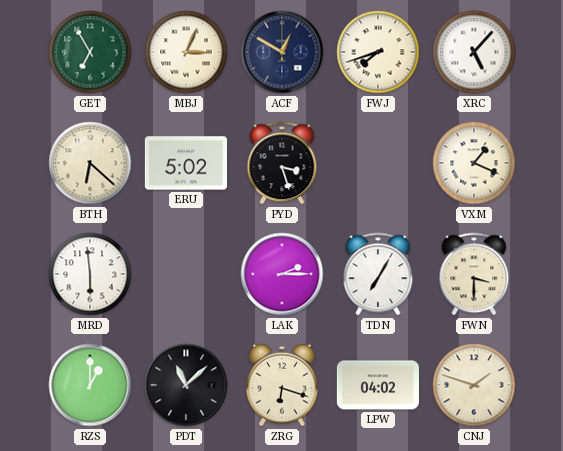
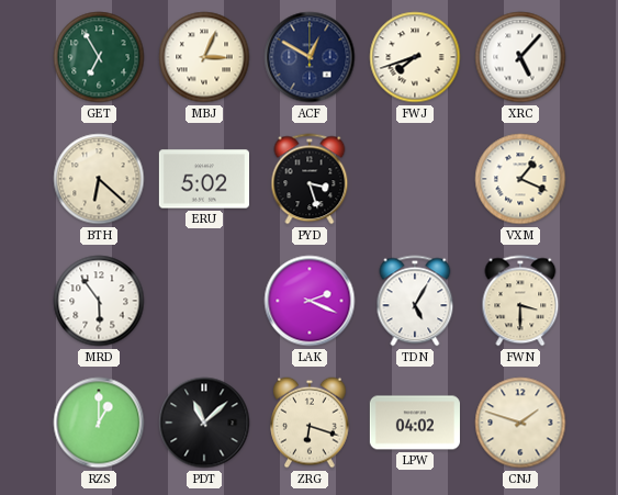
MRD: 5:59 -> 5:54
LAK: 2:15 -> 2:19
TDN: 7:05 -> 5:05
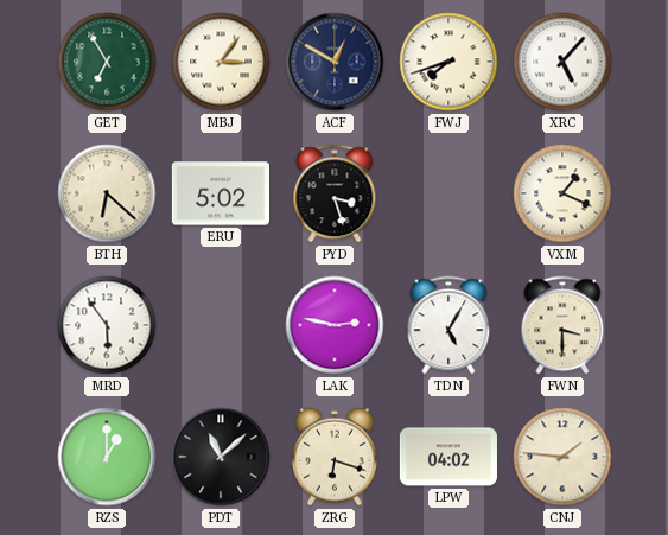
MBJ: 3:04 -> 3:06
LAK: 2:19 -> 2:47
CNJ: 1:48 -> 1:46
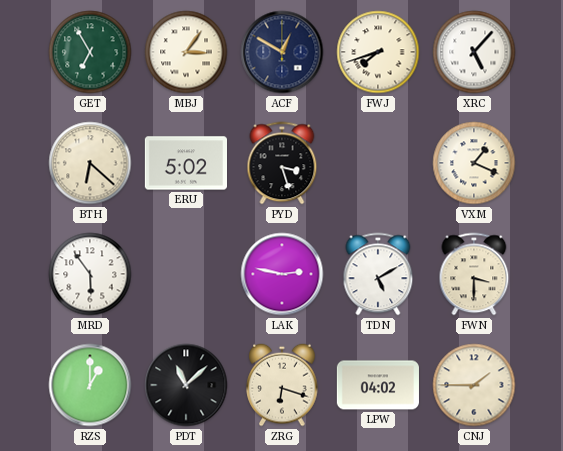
TDN: 5:05 -> 5:10
CNJ: 1:46 -> 1:45
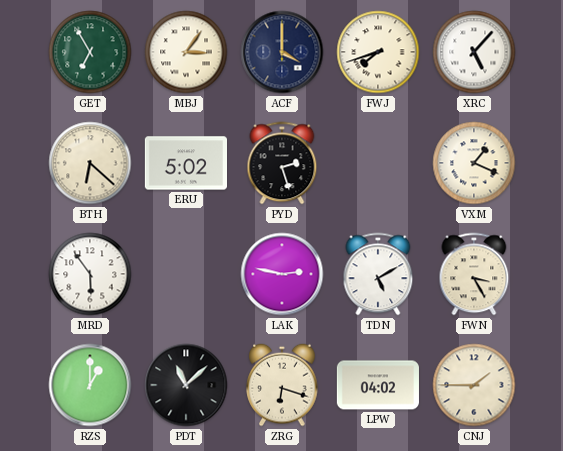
ACF: 12:50 -> 4:00
PYD: 3:27 -> 2:27
FWN: 3:30 -> 3:25
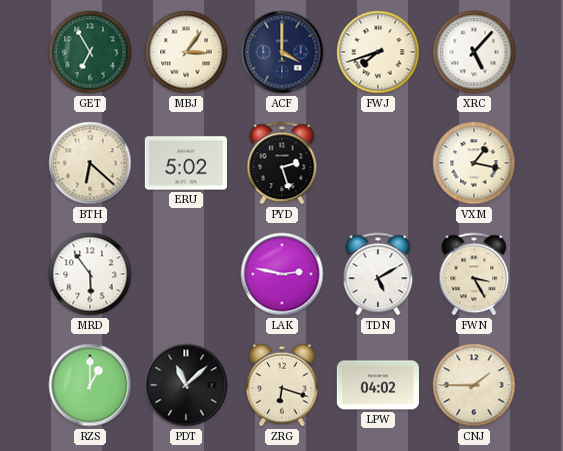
VXM: 1:19 -> 1:17
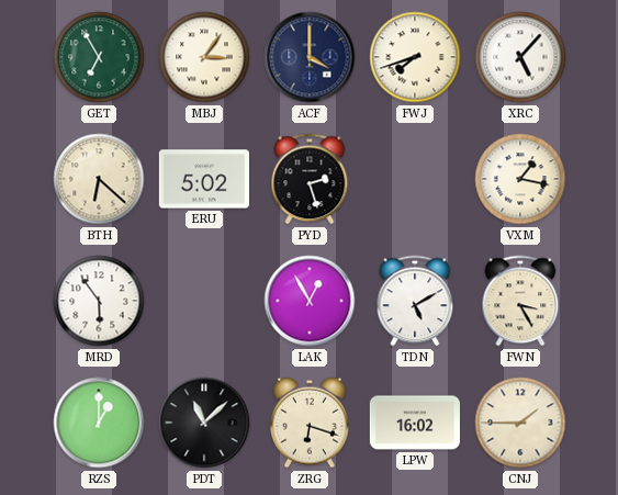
LAK: 2:47 -> 12:55
LPW: 04:02 -> 16:02
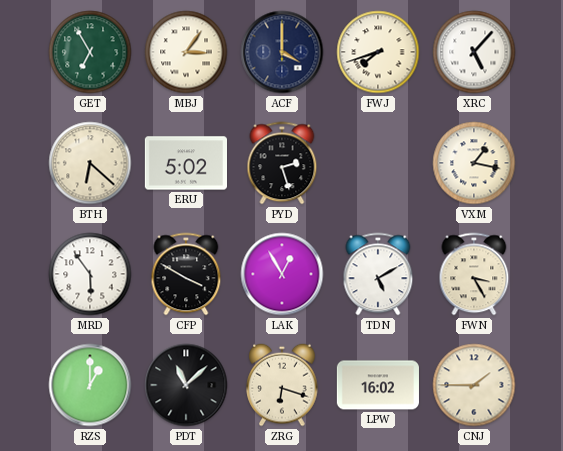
CFP: none -> 3:50
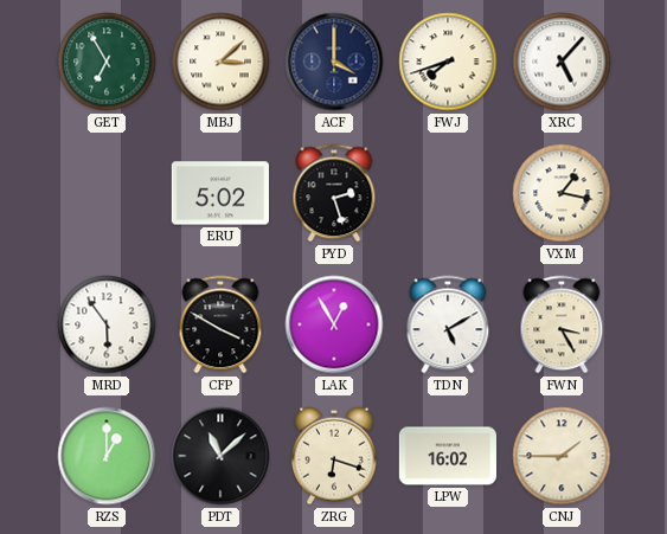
MBJ: 3:06 -> 3:08
BTH: 6:22 -> none
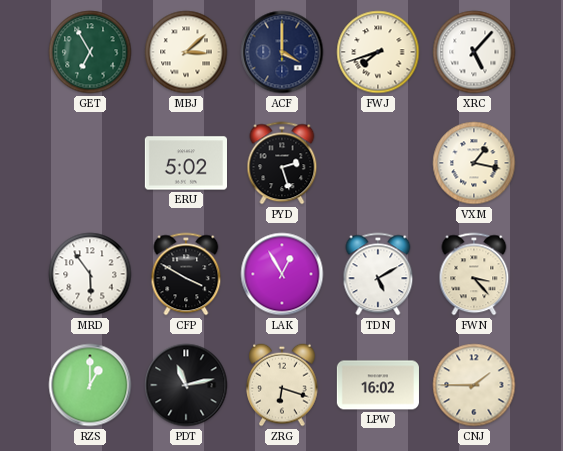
FWN: 3:25 -> 3:23
PDT: 11:08 -> 11:13
